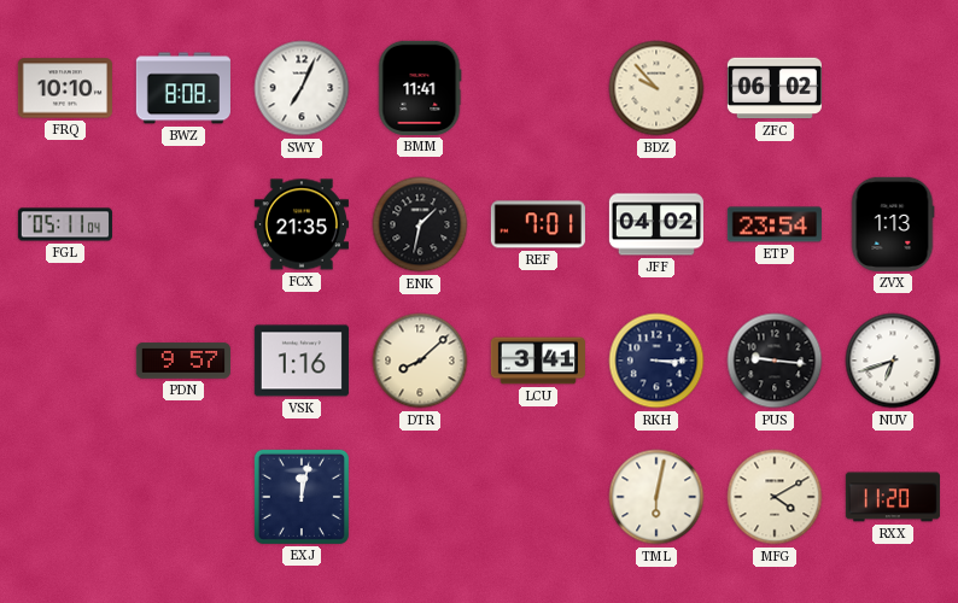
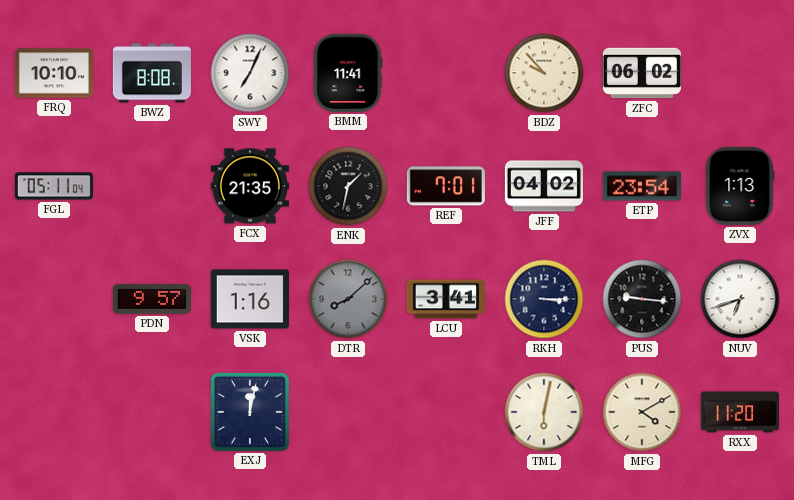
DTR dial: cream -> grey
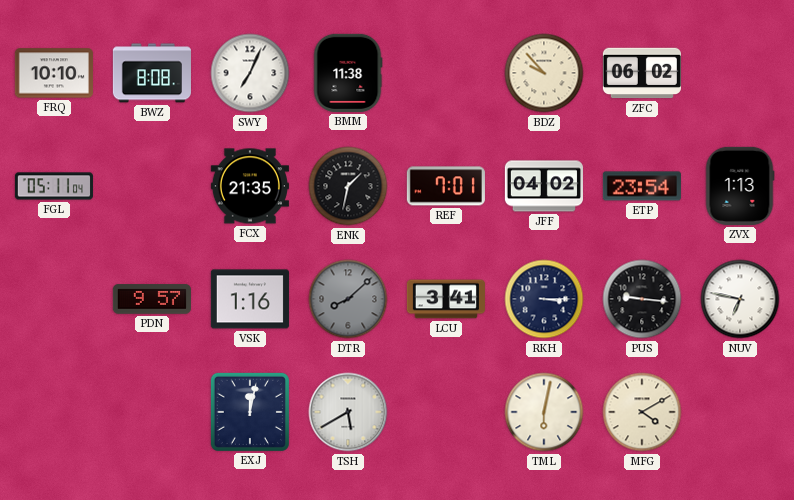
BMM: 11:41 -> 11:38
NUV: 6:42 -> 6:47
TSH: none -> 5:40
RXX: 11:20 -> none
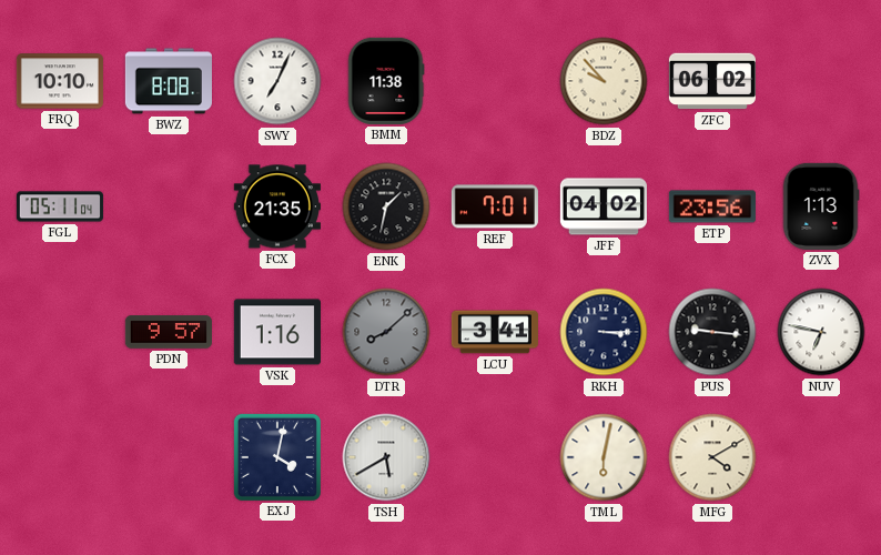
ETP: 23:54 -> 23:56
EXJ: 12:02 -> 4:02
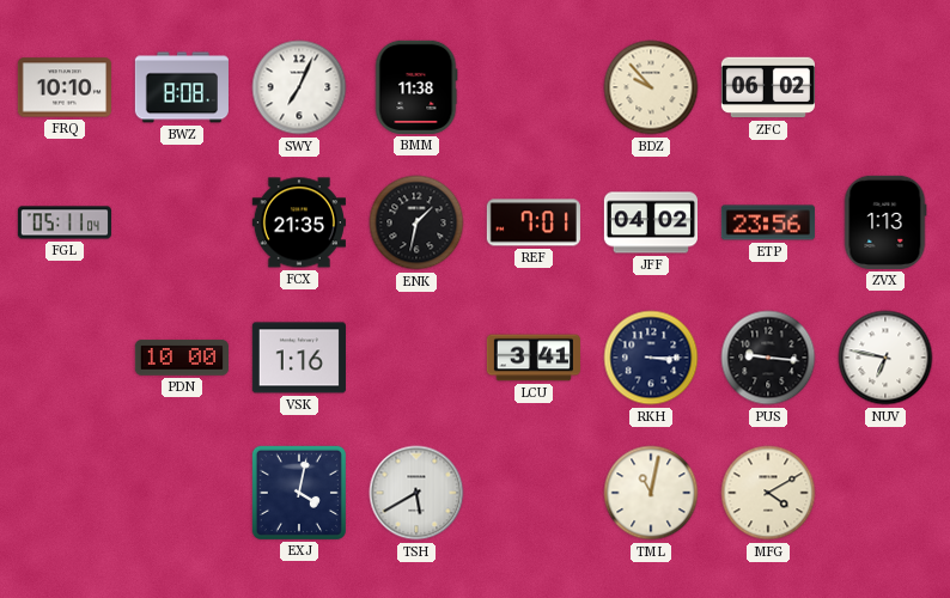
PDN: 9:57 -> 10:00
DTR: 8:08 -> none
TML: 6:02 -> 11:02
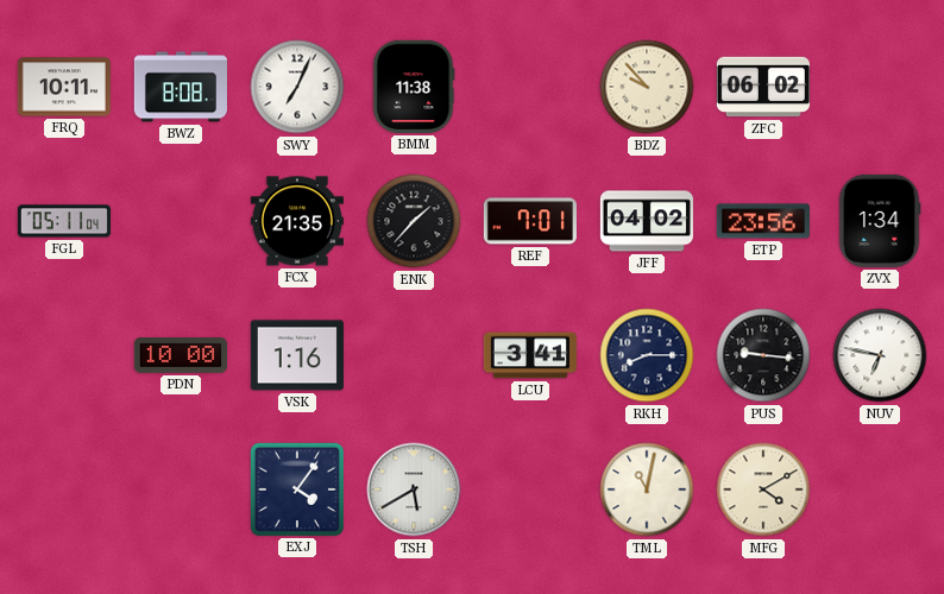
FRQ: 10:10 -> 10:11
ENK: 1:32 -> 1:37
ZVX: 1:13 -> 1:34
RKH: 3:15 -> 8:15
EXJ: 4:02 -> 4:06
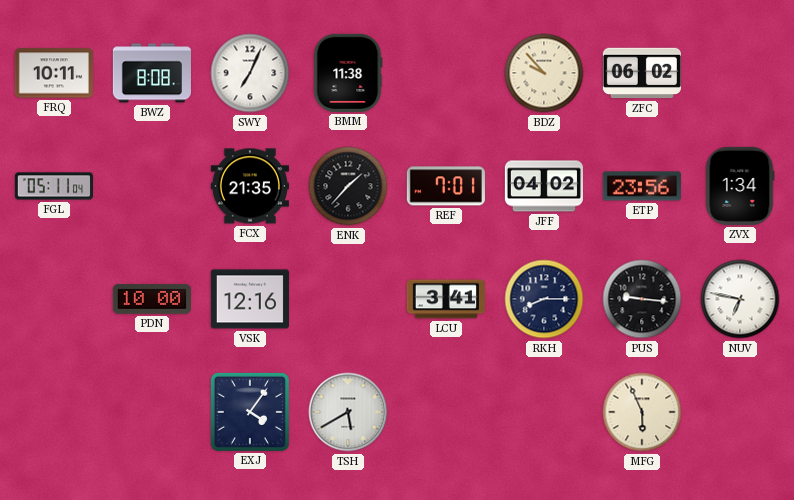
VSK: 1:16 -> 12:16
TML: 11:02 -> none
MFG: 4:10 -> 5:56
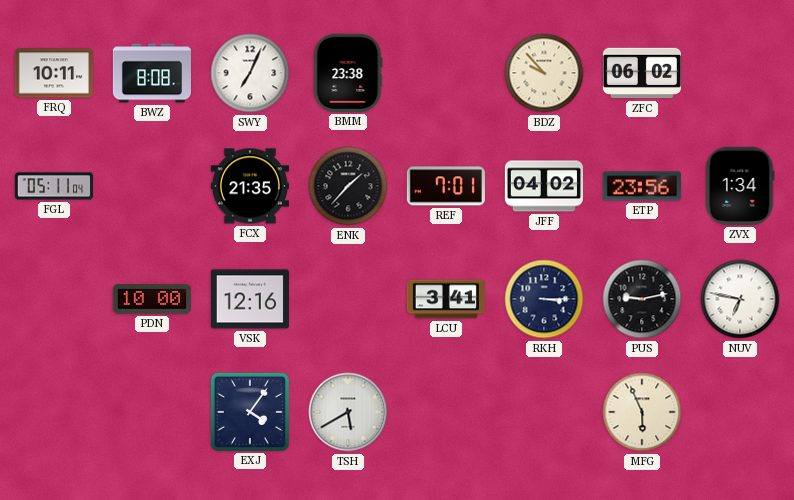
BMM: 11:38 -> 23:38
RKH: 8:15 -> 3:15
PUS: 9:16 -> 9:13
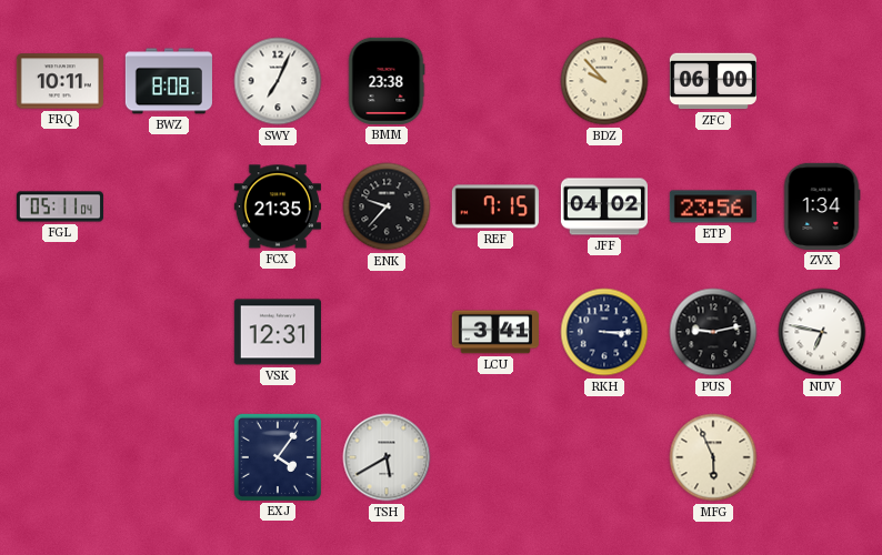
ZFC: 06:02 -> 06:00
ENK: 1:37 -> 9:37
REF: 7:01 -> 7:15
PDN: 10:00 -> none
VSK: 12:16 -> 12:31
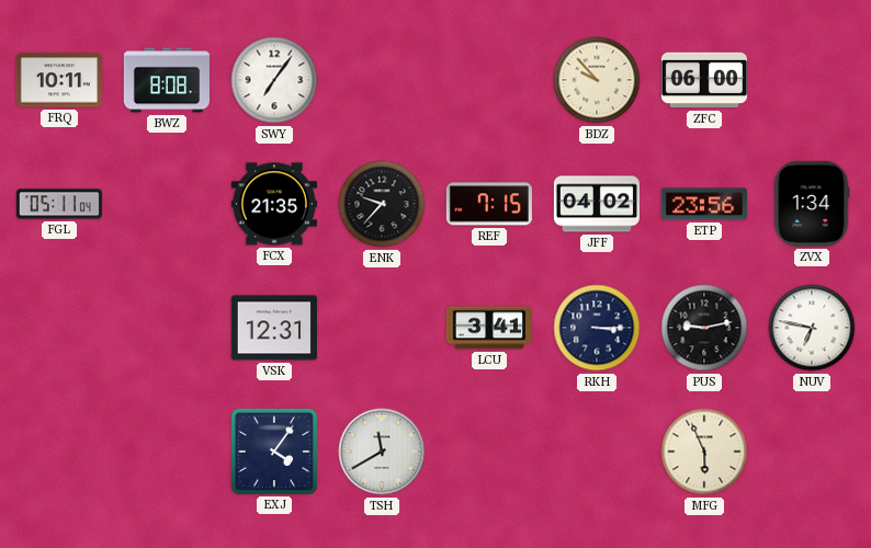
SWY: 7:04 -> 7:06
BMM: 23:38 -> none
TSH: 5:40 -> 11:40
